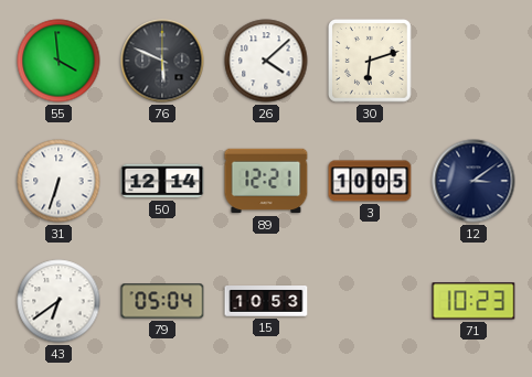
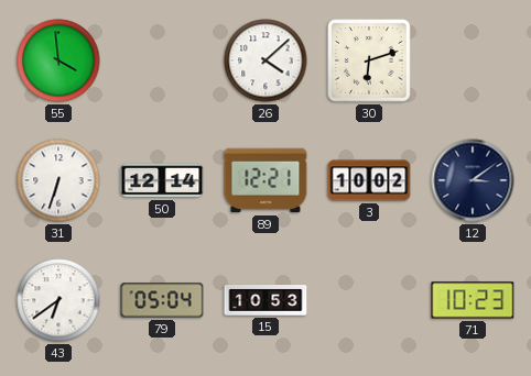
76: 5:49 -> none
3: 10:05 -> 10:02
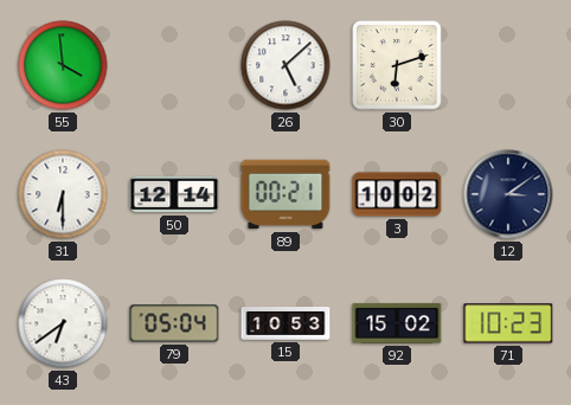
26: 4:08 -> 5:08
31: 6:33 -> 6:30
89: 12:21 -> 00:21
92: none -> 15:02
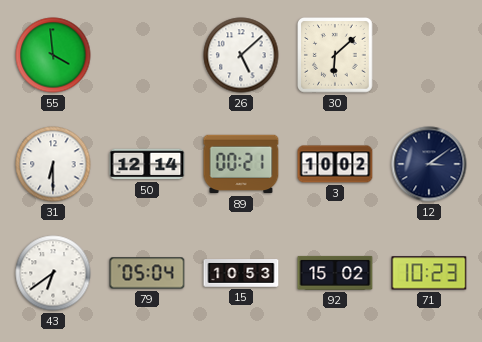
30: 6:12 -> 6:08
